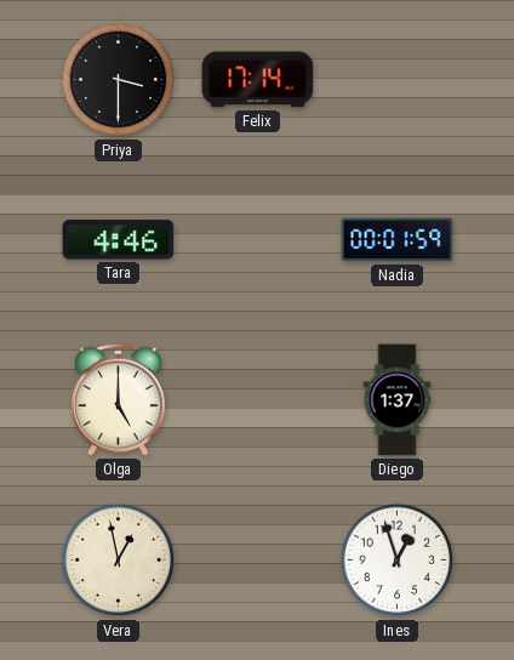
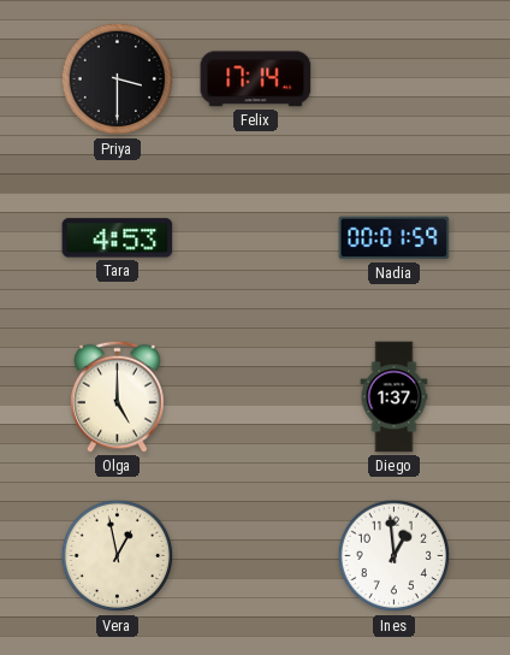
Tara: 4:46 -> 4:53
Ines: 12:57 -> 12:59
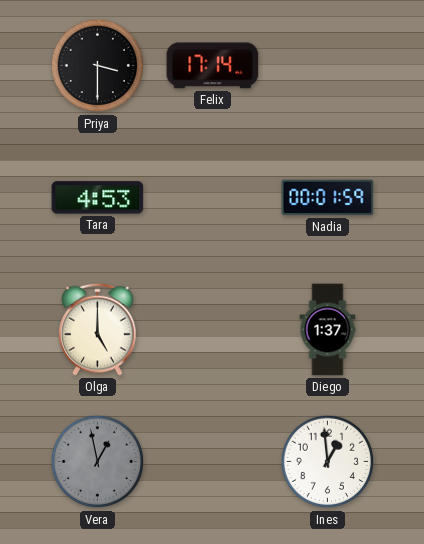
Vera dial: cream -> grey
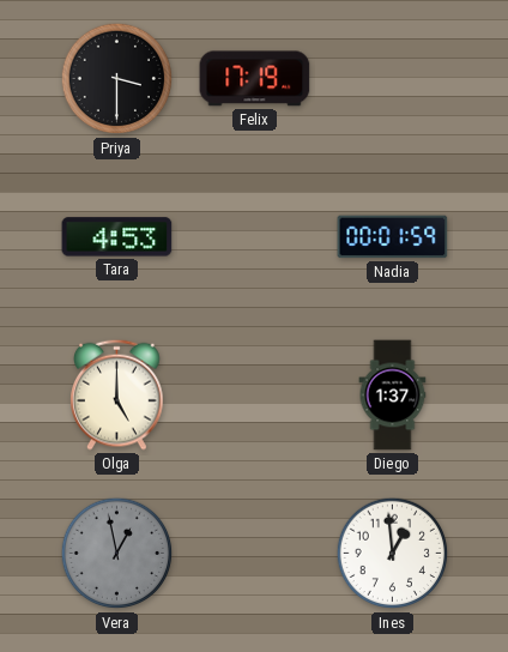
Felix: 17:14 -> 17:19
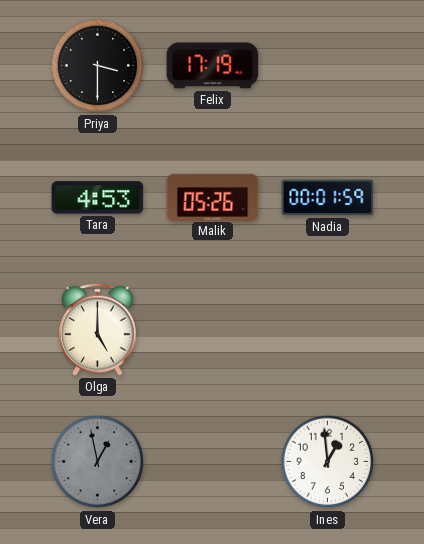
Malik: none -> 05:26
Diego: 1:37 -> none
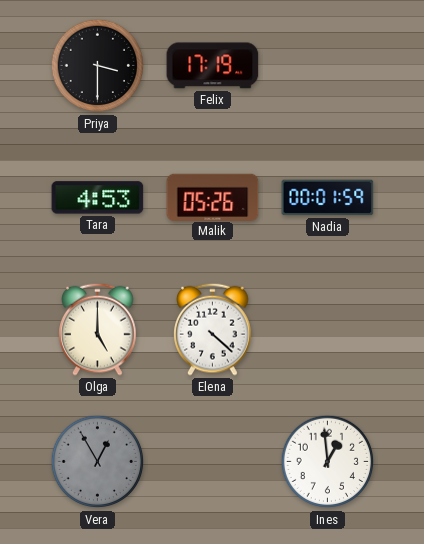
Elena: none -> 4:22
Vera: 12:58 -> 12:55
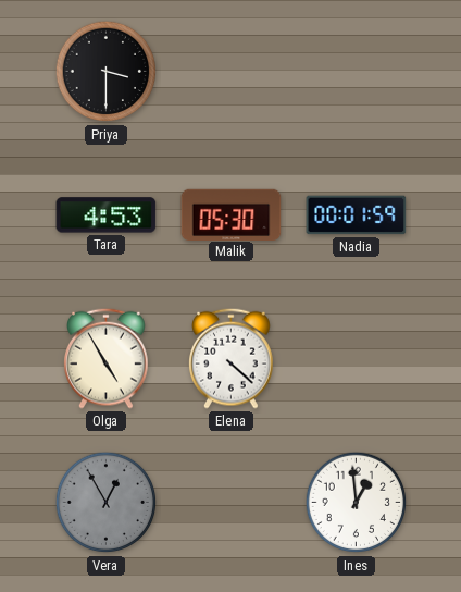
Felix: 17:19 -> none
Malik: 05:26 -> 05:30
Olga: 5:00 -> 4:55
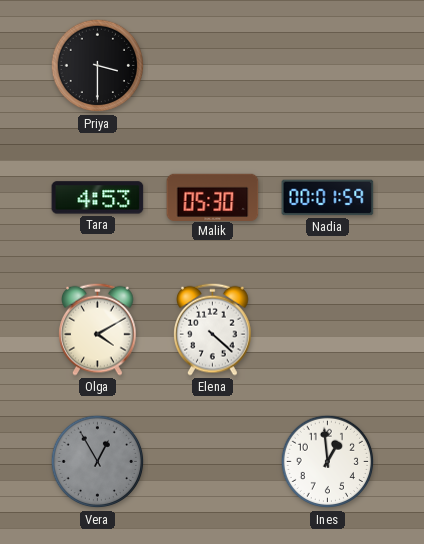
Olga: 4:55 -> 4:10
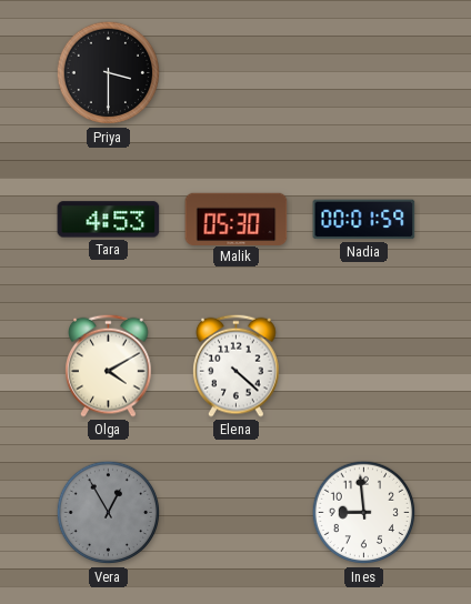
Ines: 12:59 -> 8:59
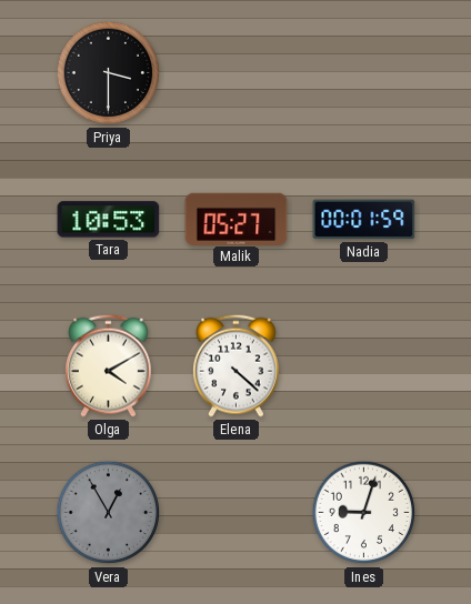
Tara: 4:53 -> 10:53
Malik: 05:30 -> 05:27
Ines: 8:59 -> 9:03
